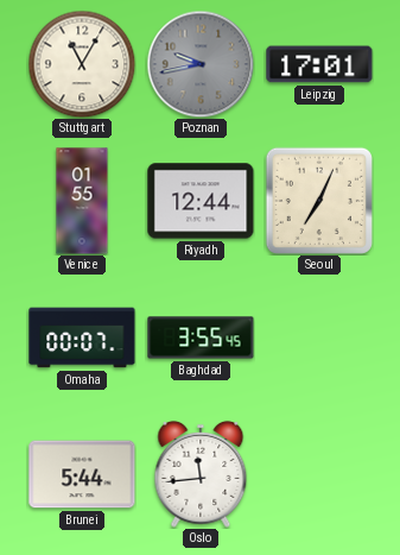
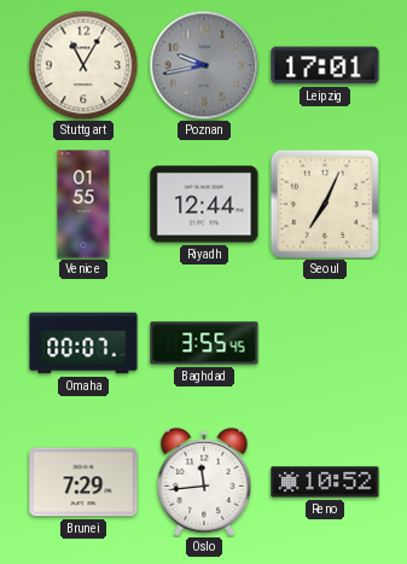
Brunei: 5:44 -> 7:29
Reno: none -> 10:52
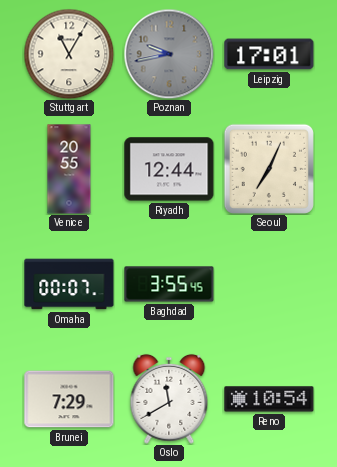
Venice: 01:55 -> 20:55
Oslo: 11:44 -> 11:40
Reno: 10:52 -> 10:54
